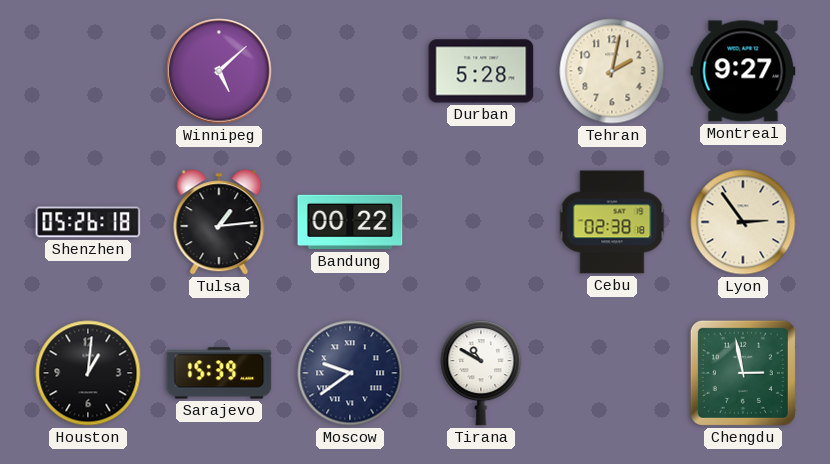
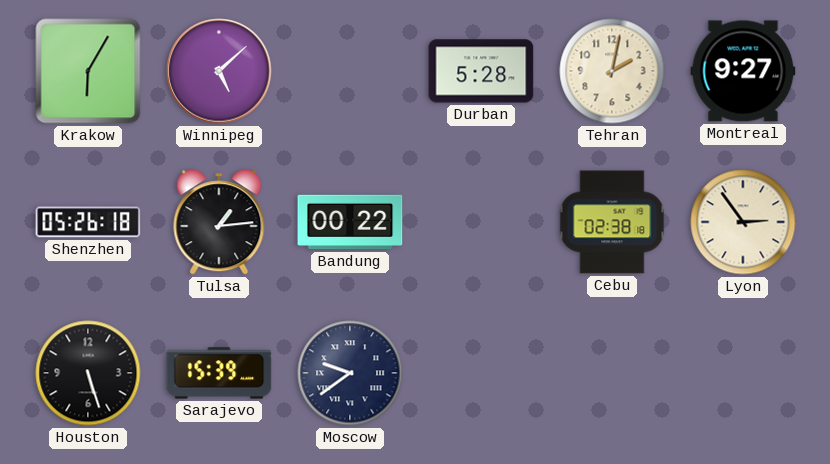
Krakow: none -> 6:05
Houston: 1:01 -> 5:27
Tirana: 10:50 -> none
Chengdu: 2:58 -> none
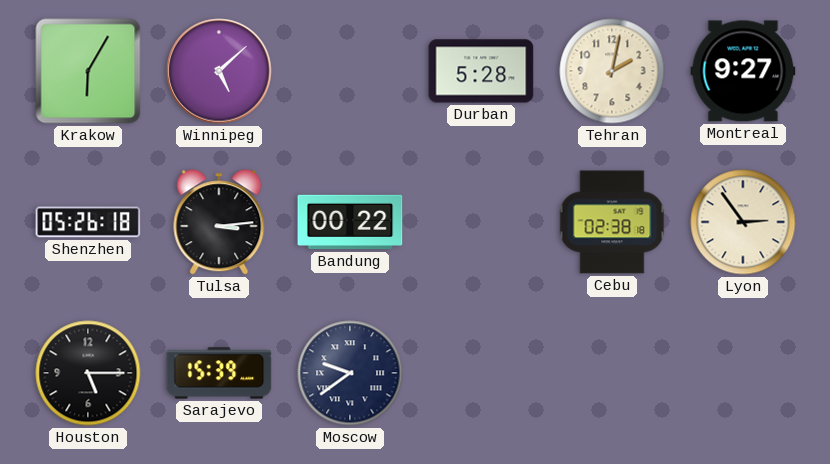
Tulsa: 1:14 -> 3:14
Houston: 5:27 -> 5:15
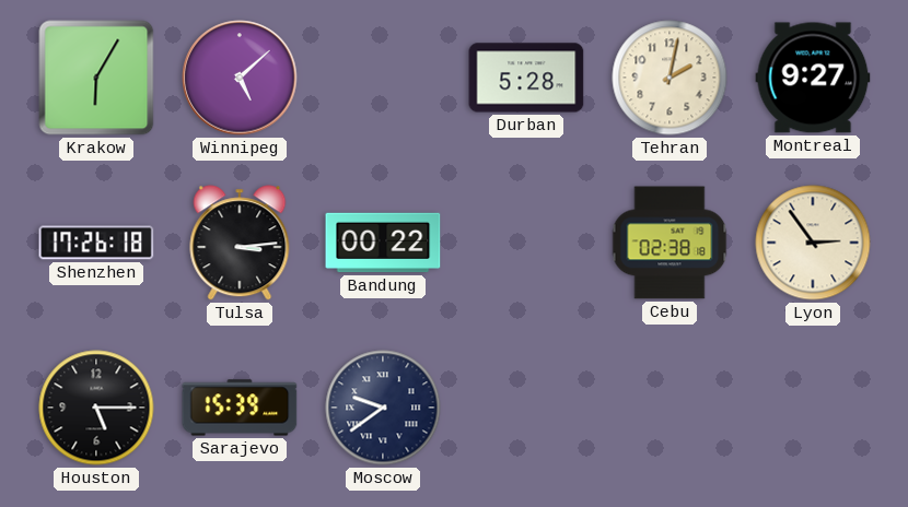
Shenzhen: 05:26 -> 17:26
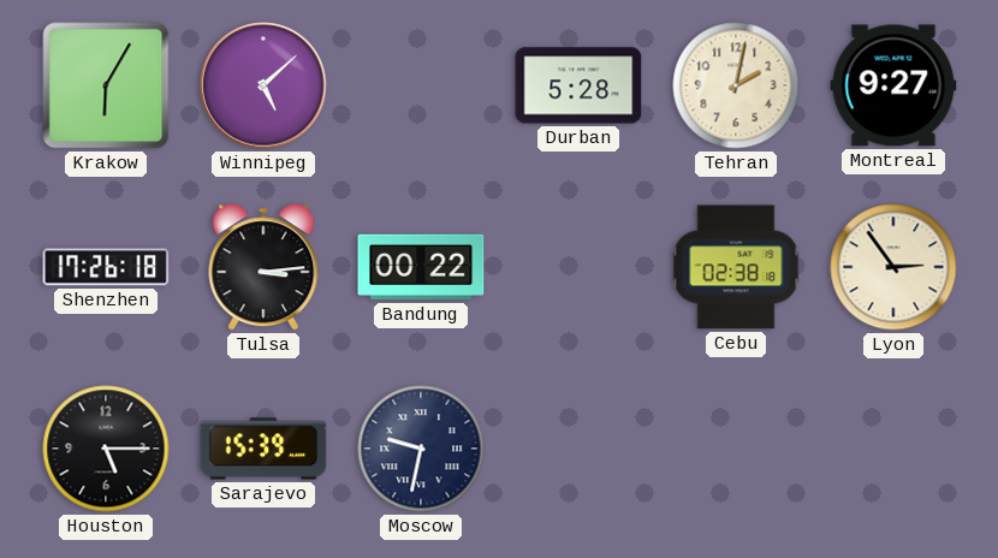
Moscow: 9:39 -> 9:32
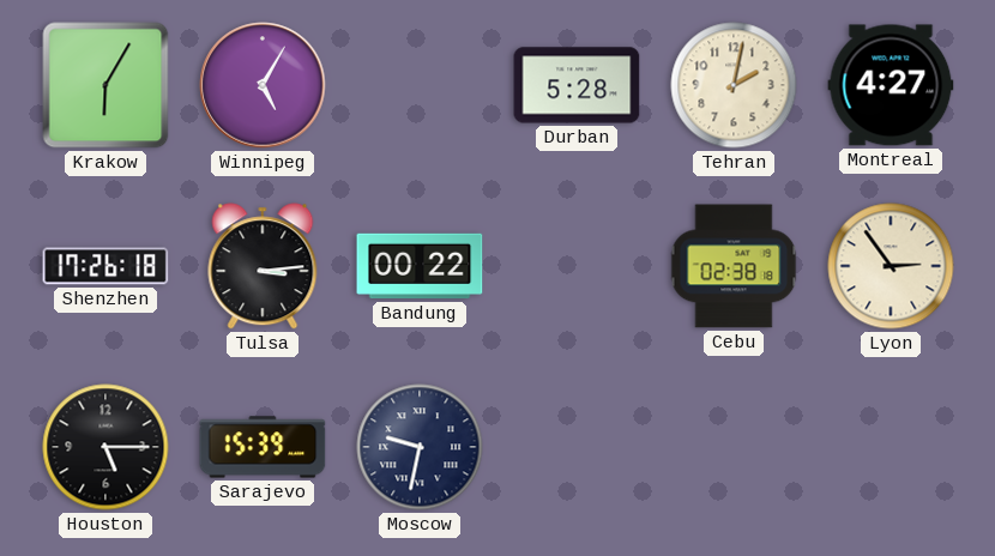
Winnipeg: 5:08 -> 5:05
Montreal: 9:27 -> 4:27
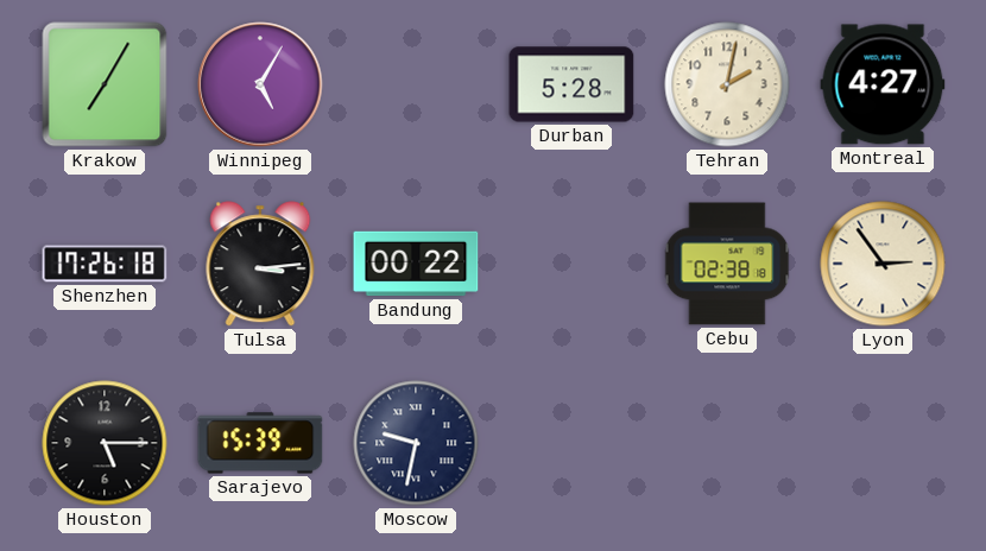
Krakow: 6:05 -> 7:05
